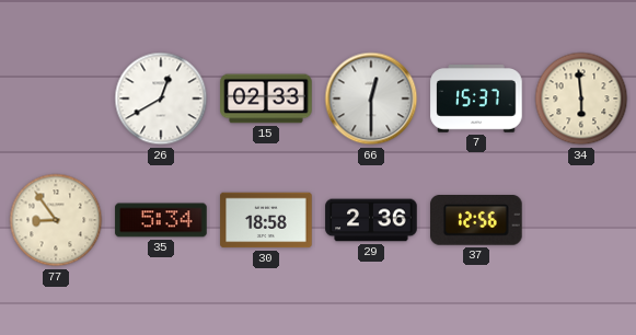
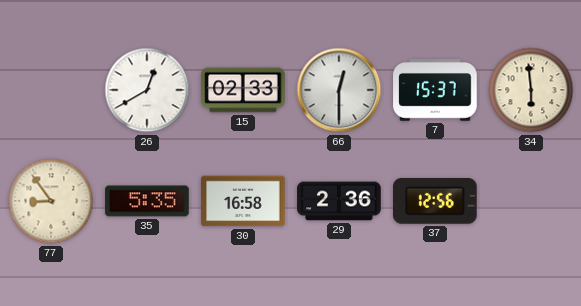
35: 5:34 -> 5:35
30: 18:58 -> 16:58
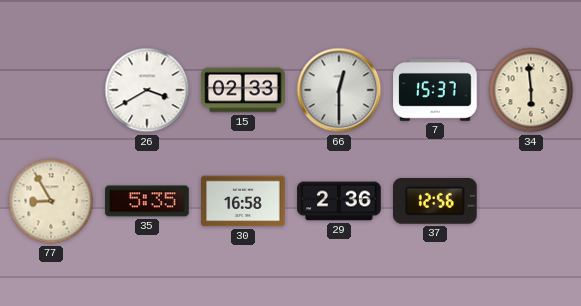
26: 12:40 -> 3:40
77: 8:54 -> 8:55
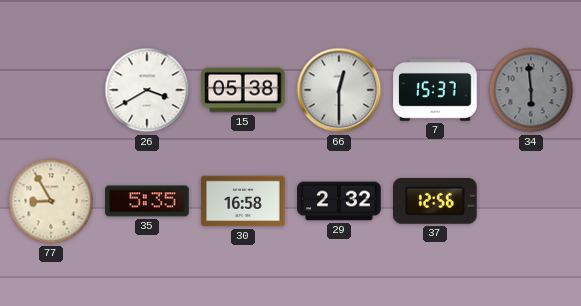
15: 02:33 -> 05:38
34 dial: cream -> grey
29: 2:36 -> 2:32
